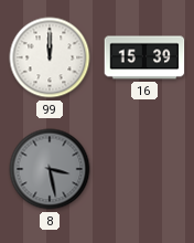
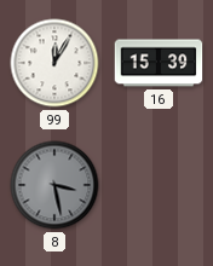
99: 12:00 -> 12:05
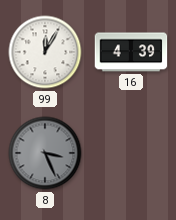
16: 15:39 -> 4:39
8: 3:28 -> 3:26
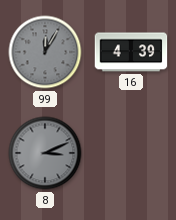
99 dial: white -> grey
8: 3:26 -> 3:11
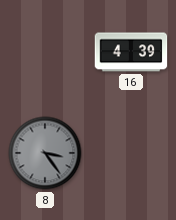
99: 12:05 -> none
8: 3:11 -> 3:24
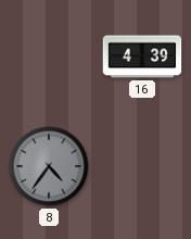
8: 3:24 -> 4:36
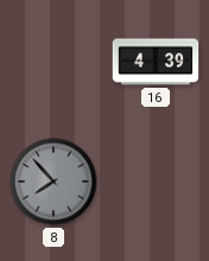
8: 4:36 -> 7:53
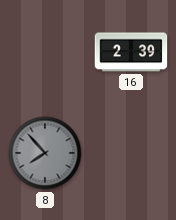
16: 4:39 -> 2:39
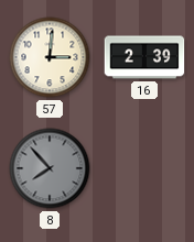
57: none -> 3:01
